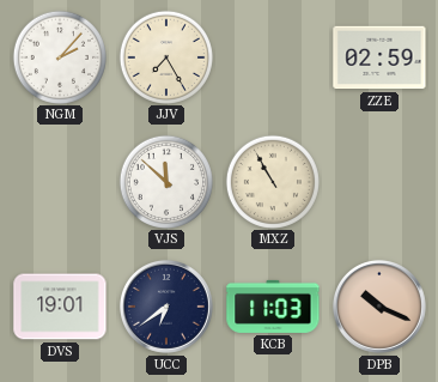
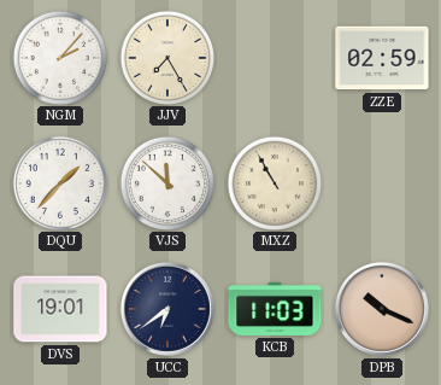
DQU: none -> 1:37
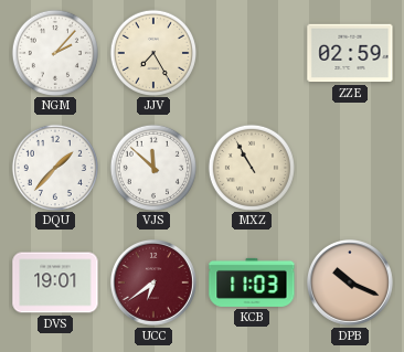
UCC dial: navy -> burgundy
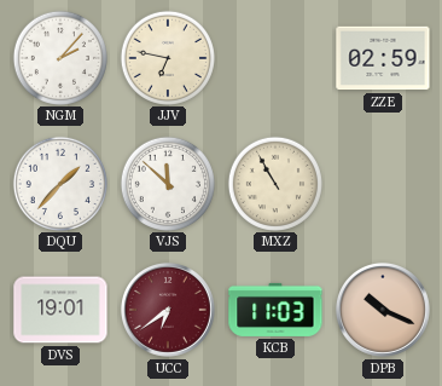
JJV: 7:25 -> 6:47
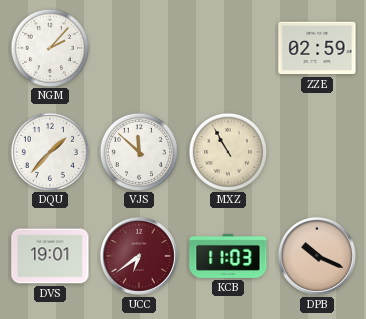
JJV: 6:47 -> none
